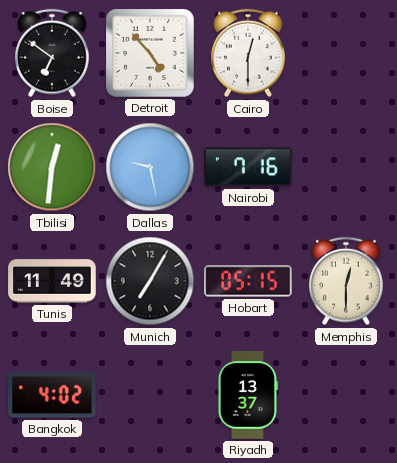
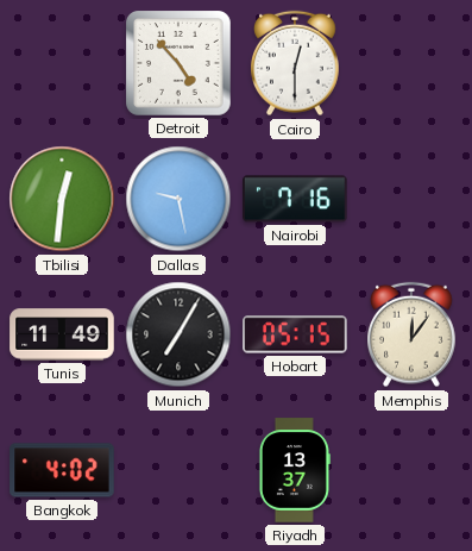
Boise: 6:51 -> none
Memphis: 12:30 -> 12:06
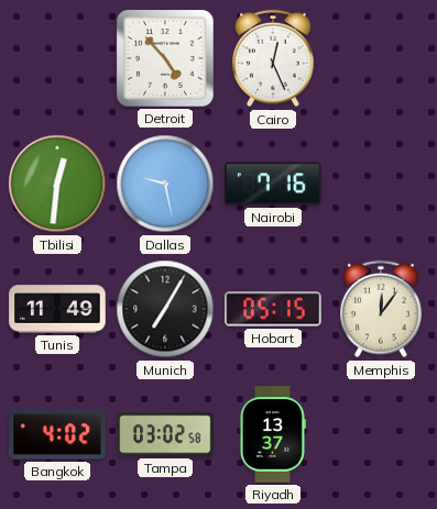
Cairo: 12:30 -> 12:26
Tampa: none -> 03:02
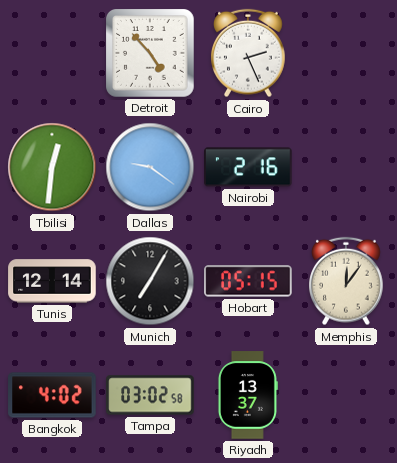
Cairo: 12:26 -> 2:26
Dallas: 9:28 -> 9:21
Nairobi: 7:16 -> 2:16
Tunis: 11:49 -> 12:14
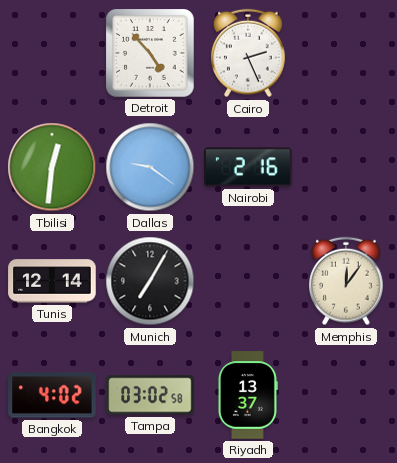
Hobart: 05:15 -> none
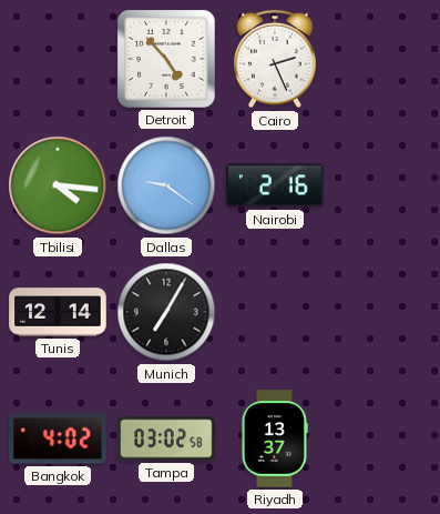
Tbilisi: 12:31 -> 4:16
Memphis: 12:06 -> none
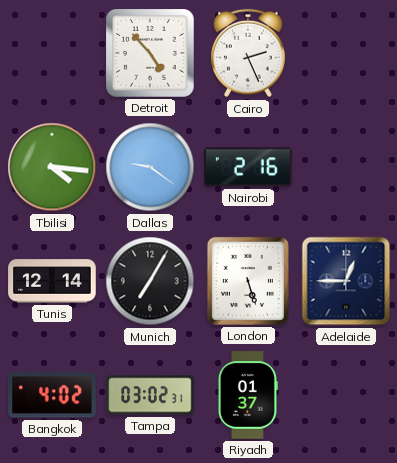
London: none -> 5:27
Adelaide: none -> 12:45
Tampa: 03:02:58 -> 03:02:31
Riyadh: 13:37 -> 01:37
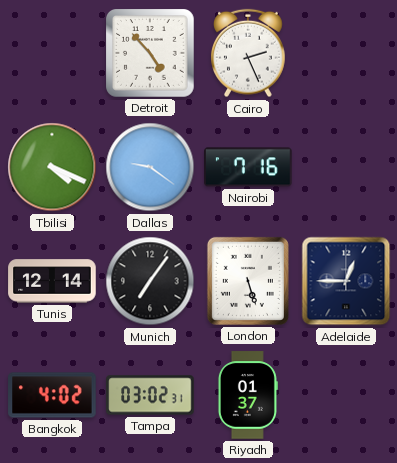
Tbilisi: 4:16 -> 4:19
Nairobi: 2:16 -> 7:16
Munich: 7:05 -> 7:06
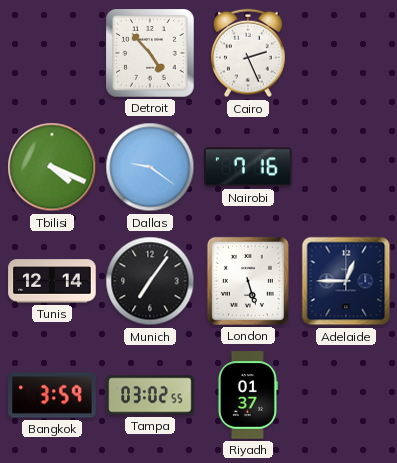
Bangkok: 4:02 -> 3:59
Tampa: 03:02:31 -> 03:02:55
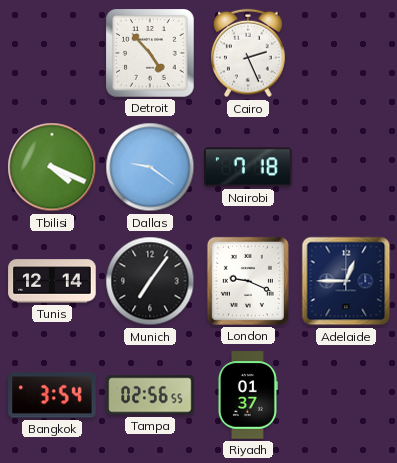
Nairobi: 7:16 -> 7:18
London: 5:27 -> 9:19
Bangkok: 3:59 -> 3:54
Tampa: 03:02 -> 02:56
